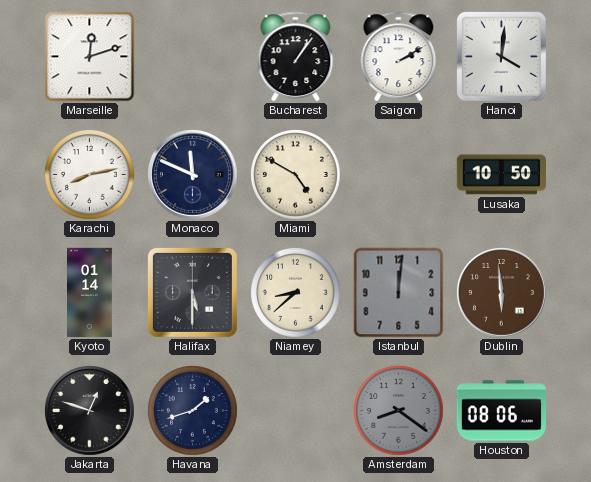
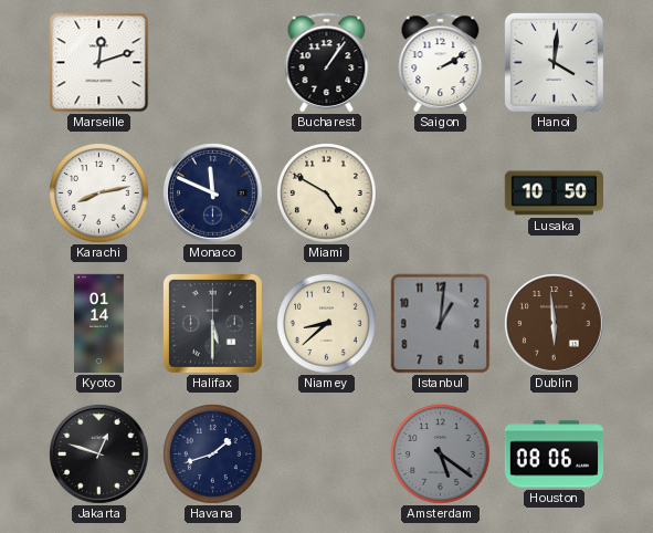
Istanbul: 12:01 -> 1:01
Amsterdam: 8:21 -> 5:21
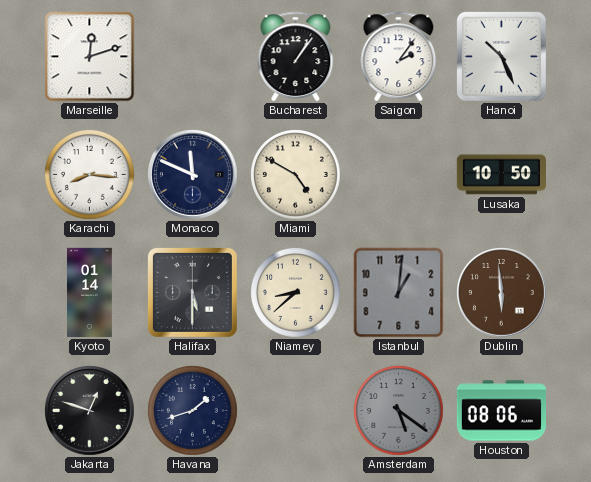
Saigon: 2:10 -> 2:06
Hanoi: 4:01 -> 10:26
Karachi: 8:13 -> 8:16
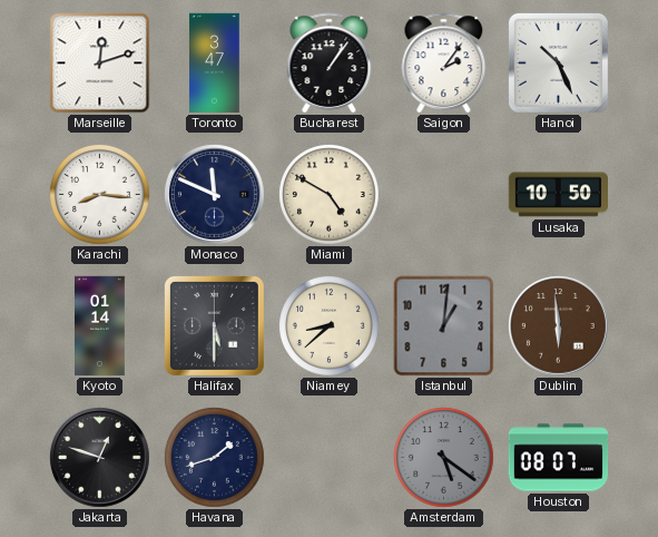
Toronto: none -> 3:47
Houston: 08:06 -> 08:07
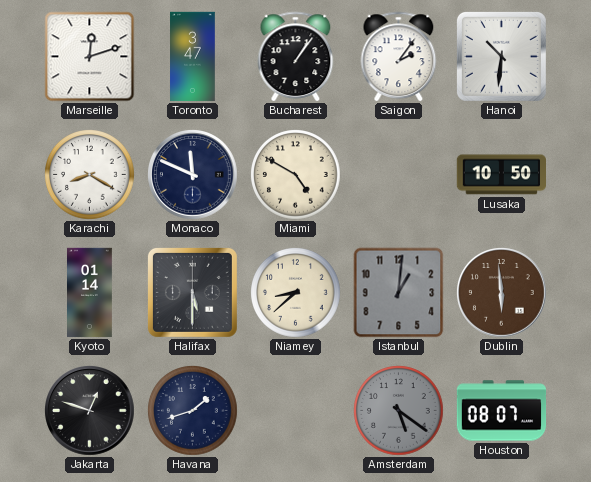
Hanoi: 10:26 -> 10:31
Karachi: 8:16 -> 8:20
